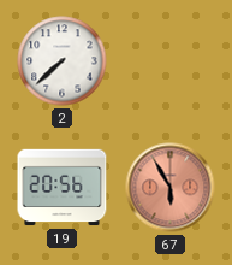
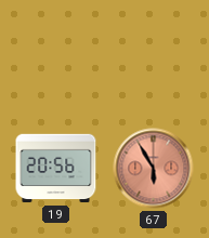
2: 7:38 -> none
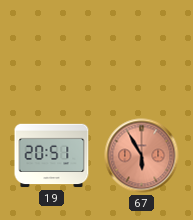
19: 20:56 -> 20:51
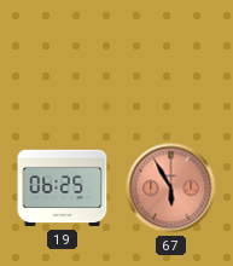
19: 20:51 -> 06:25
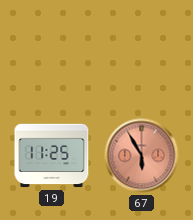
19: 06:25 -> 11:25
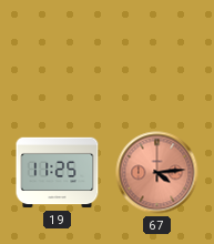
67: 5:55 -> 4:14
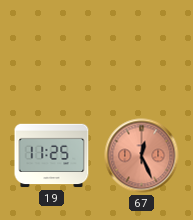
67: 4:14 -> 12:26
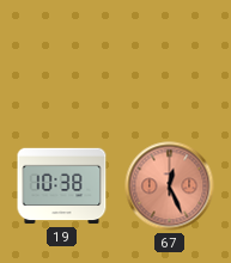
19: 11:25 -> 10:38
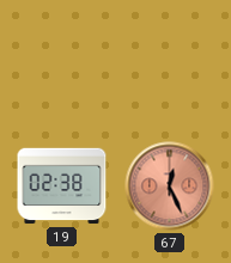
19: 10:38 -> 02:38
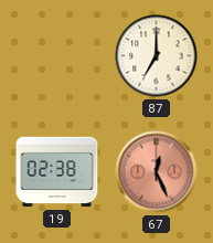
87: none -> 7:00
